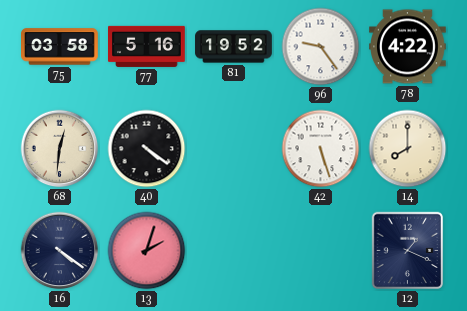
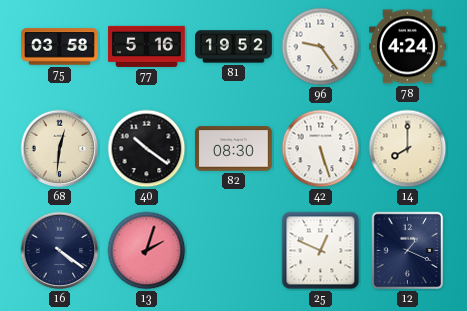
78: 4:22 -> 4:24
40: 4:21 -> 10:21
82: none -> 08:30
25: none -> 12:49
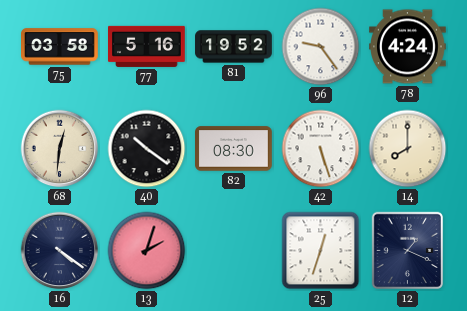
25: 12:49 -> 12:33
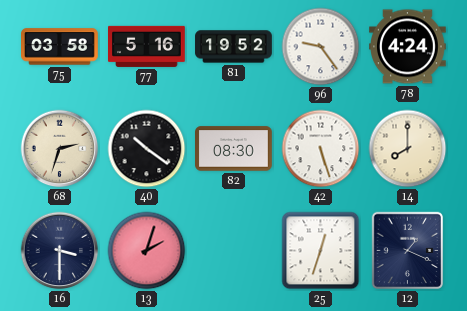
68: 12:31 -> 2:33
16: 4:21 -> 3:30
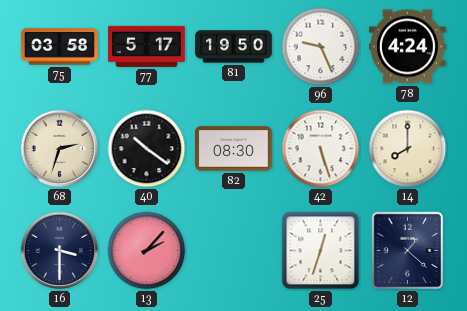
77: 5:16 -> 5:17
81: 19:52 -> 19:50
96: 9:24 -> 9:26
13: 2:03 -> 2:07
12: 1:19 -> 1:22
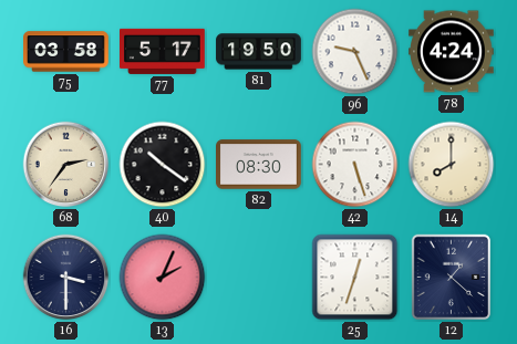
68: 2:33 -> 2:36
13: 2:07 -> 2:04
